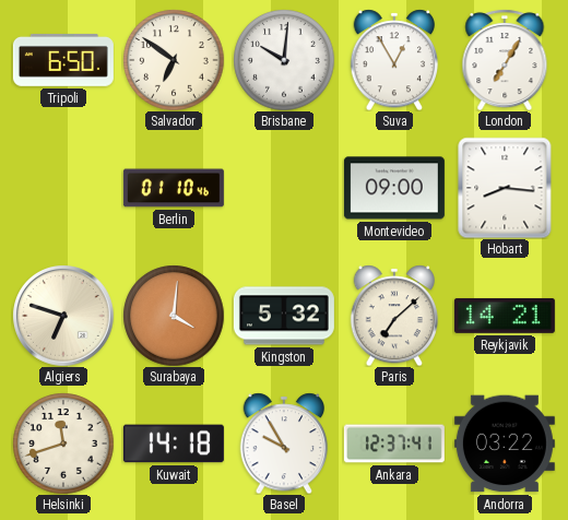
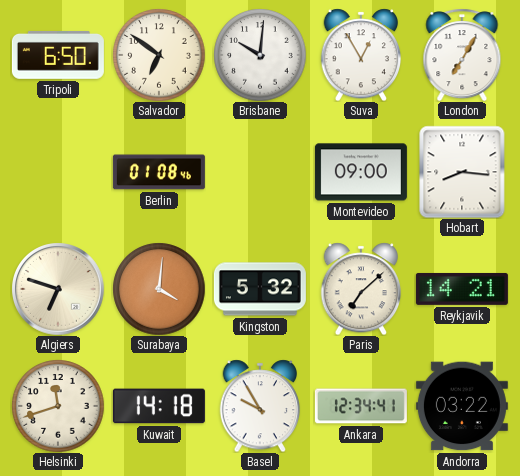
Berlin: 01:10 -> 01:08
Ankara: 12:37 -> 12:34
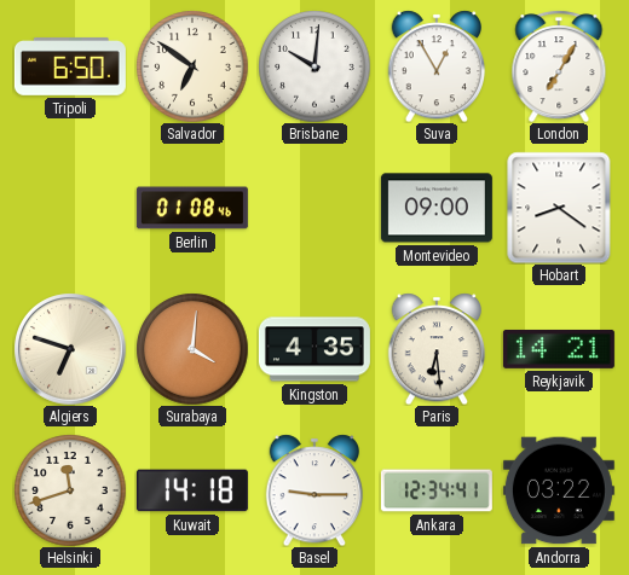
Hobart: 8:16 -> 8:21
Kingston: 5:32 -> 4:35
Paris: 7:08 -> 6:29
Basel: 9:55 -> 9:15
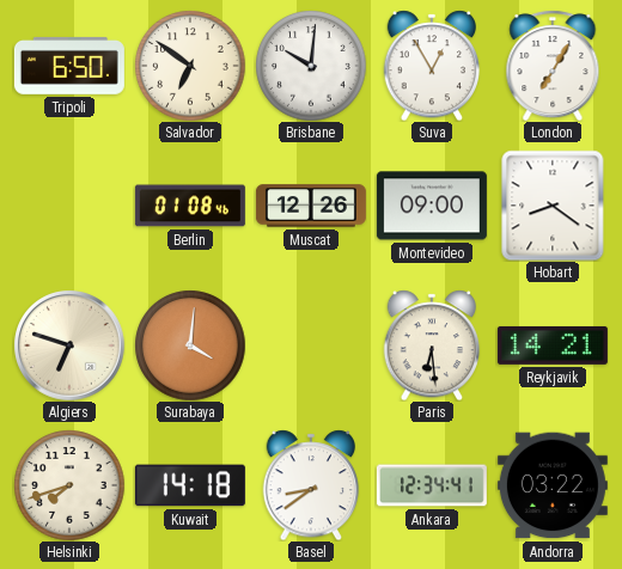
Muscat: none -> 12:26
Kingston: 4:35 -> none
Helsinki: 11:42 -> 7:42
Basel: 9:15 -> 8:39
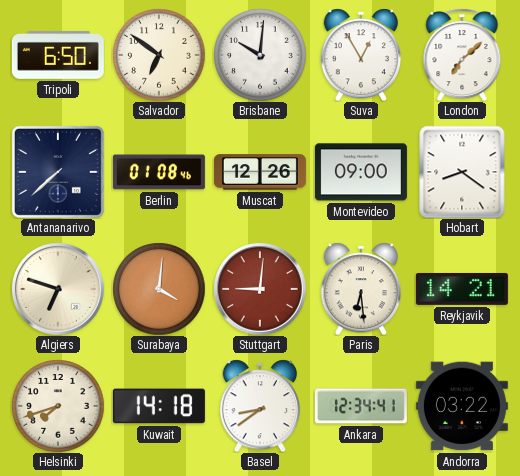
London: 7:05 -> 7:08
Antananarivo: none -> 7:38
Stuttgart: none -> 9:01
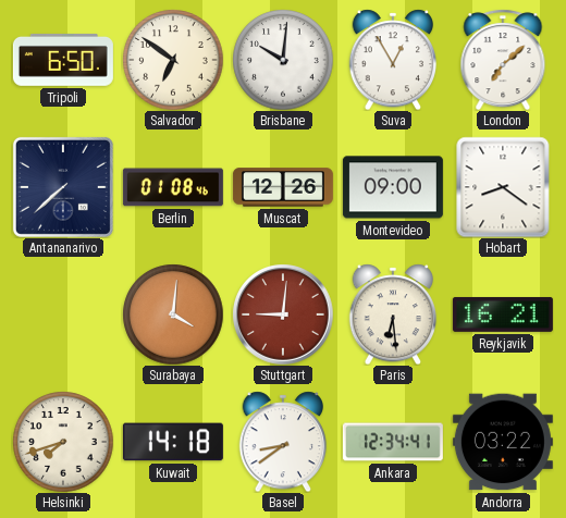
Algiers: 6:48 -> none
Reykjavik: 14:21 -> 16:21
